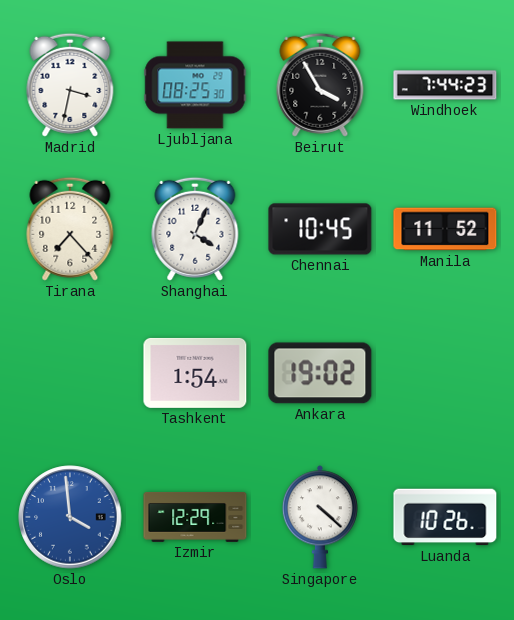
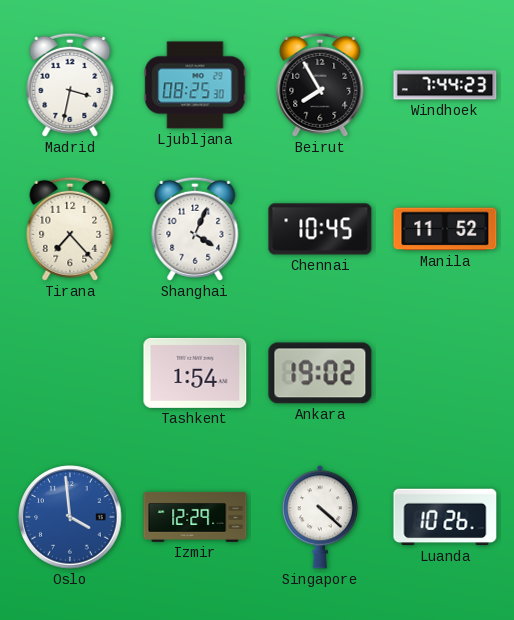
Beirut: 3:55 -> 7:55
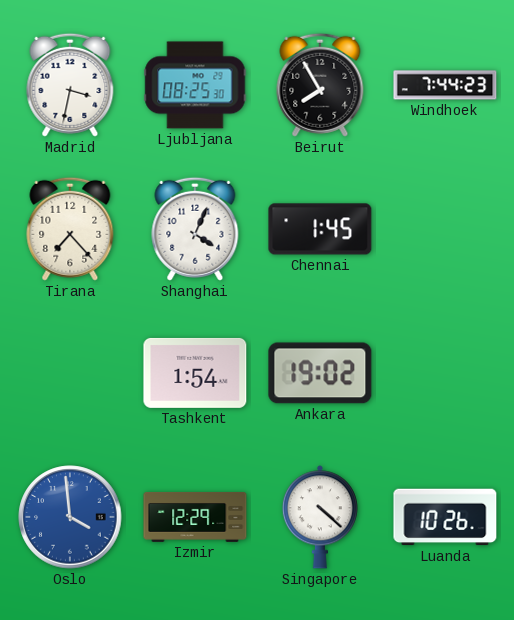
Chennai: 10:45 -> 1:45
Manila: 11:52 -> none
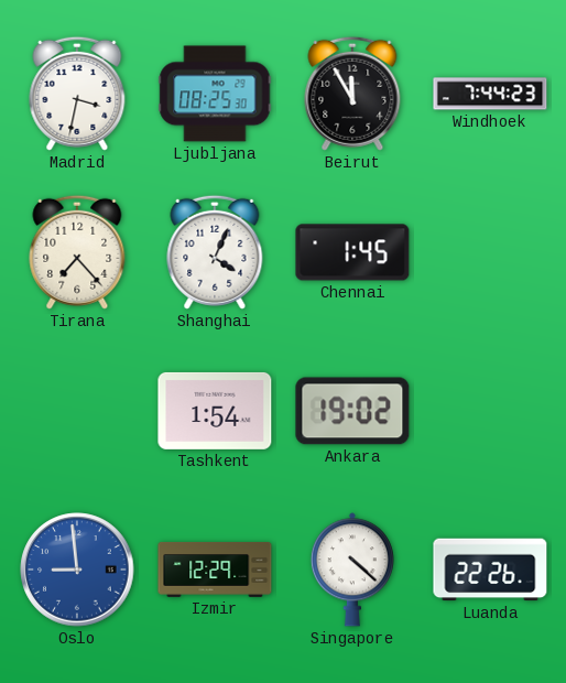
Beirut: 7:55 -> 11:55
Oslo: 3:59 -> 8:59
Luanda: 10:26 -> 22:26
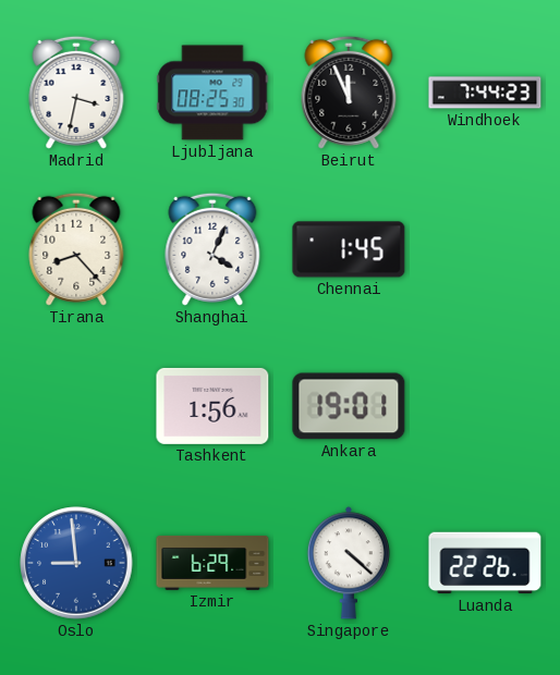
Beirut: 11:55 -> 11:56
Tirana: 7:23 -> 8:23
Tashkent: 1:54 -> 1:56
Ankara: 19:02 -> 19:01
Izmir: 12:29 -> 6:29
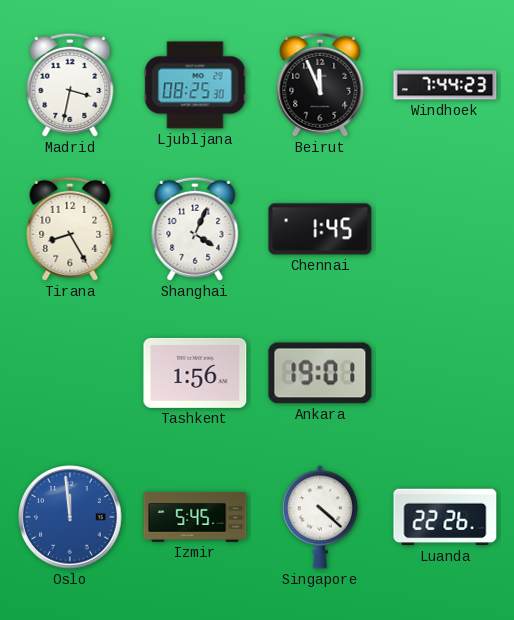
Tirana: 8:23 -> 8:25
Oslo: 8:59 -> 11:59
Izmir: 6:29 -> 5:45
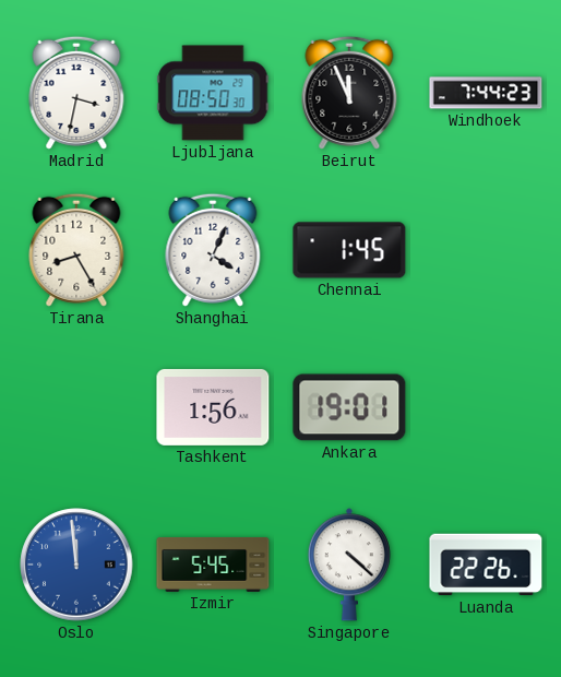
Ljubljana: 08:25 -> 08:50
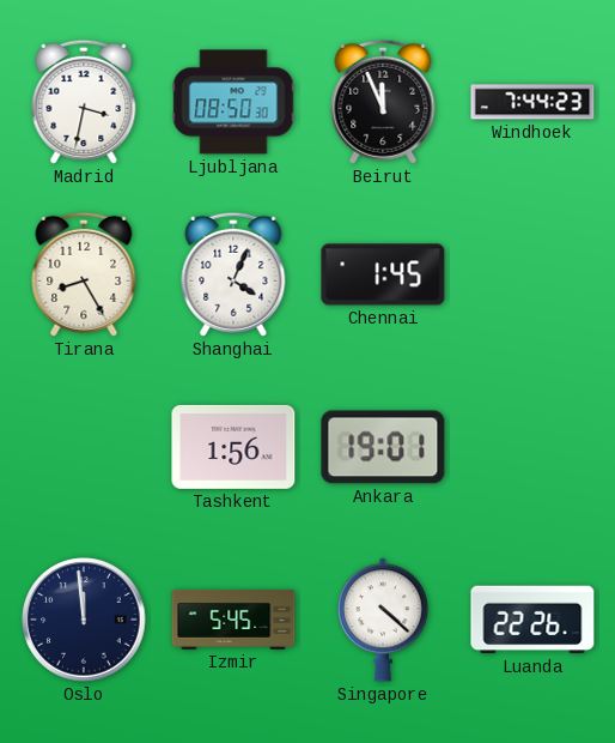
Oslo dial: blue -> navy
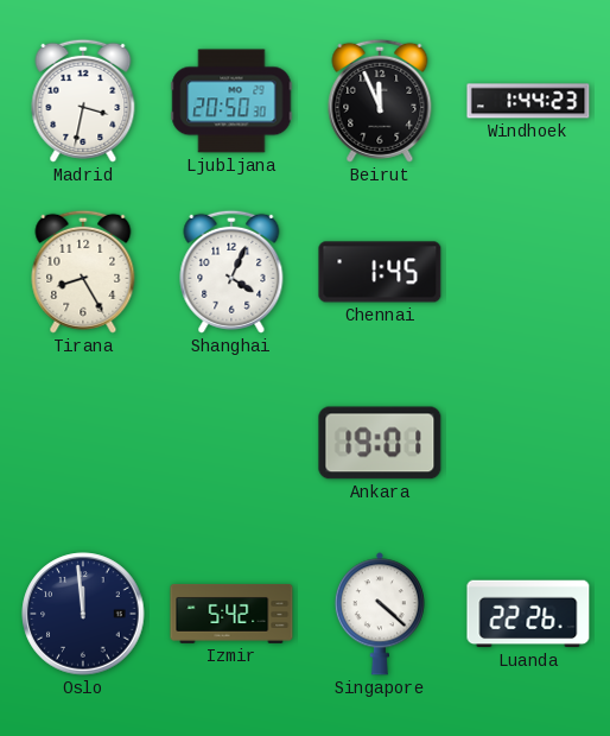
Ljubljana: 08:50 -> 20:50
Windhoek: 7:44 -> 1:44
Tashkent: 1:56 -> none
Izmir: 5:45 -> 5:42
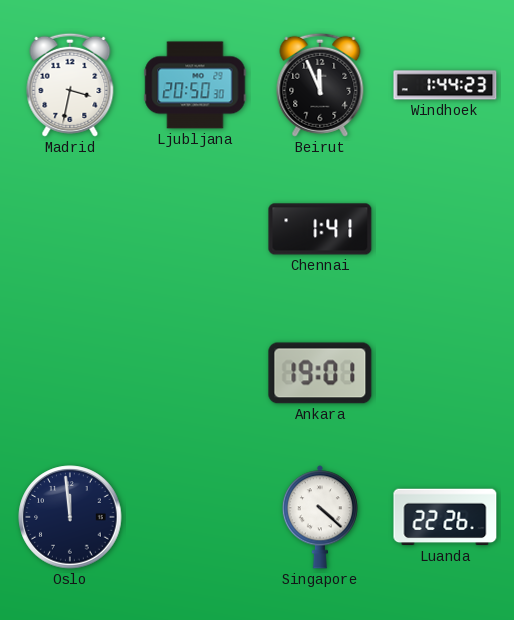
Tirana: 8:25 -> none
Shanghai: 4:04 -> none
Chennai: 1:45 -> 1:41
Izmir: 5:42 -> none
